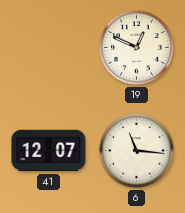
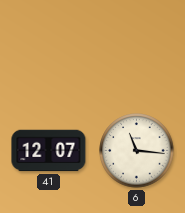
19: 12:49 -> none
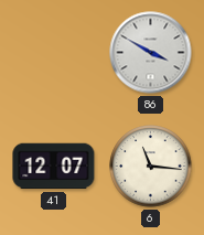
86: none -> 3:50
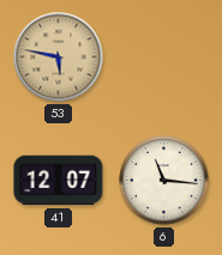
53: none -> 5:47
86: 3:50 -> none
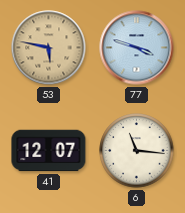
77: none -> 3:48
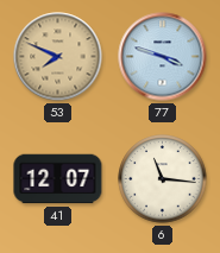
53: 5:47 -> 7:49
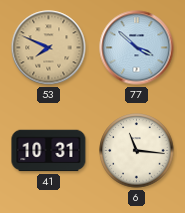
77: 3:48 -> 3:52
41: 12:07 -> 10:31
